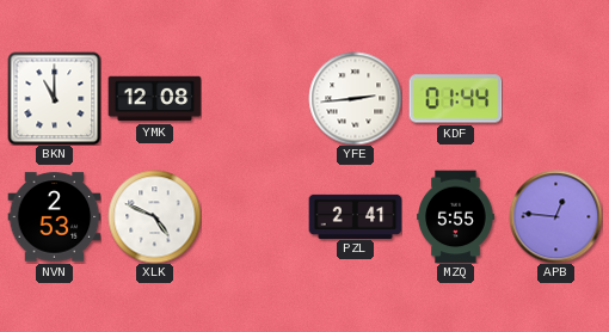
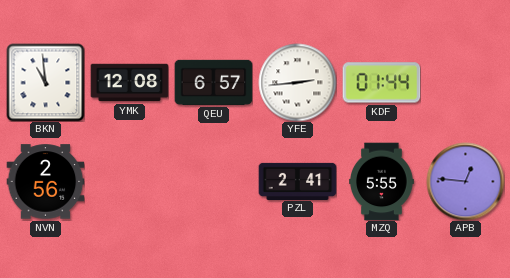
BKN: 11:00 -> 10:59
QEU: none -> 6:57
NVN: 2:53 -> 2:56
XLK: 4:49 -> none
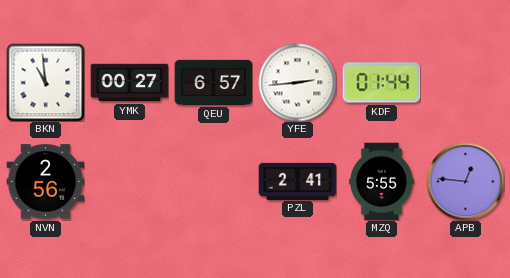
YMK: 12:08 -> 00:27
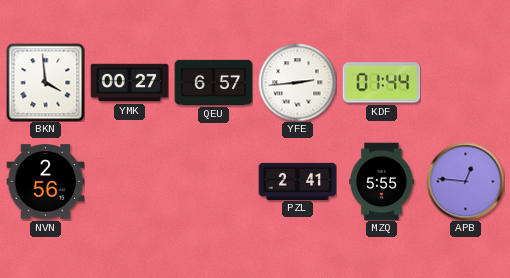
BKN: 10:59 -> 3:59
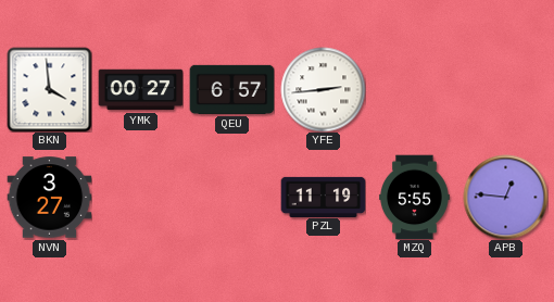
KDF: 01:44 -> none
NVN: 2:56 -> 3:27
PZL: 2:41 -> 11:19
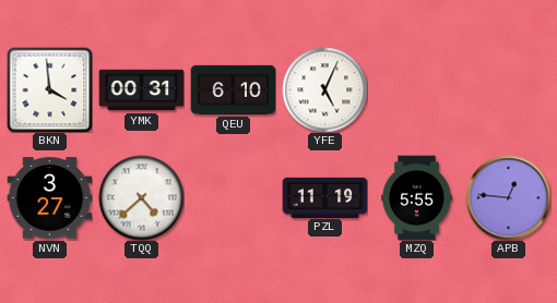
YMK: 00:27 -> 00:31
QEU: 6:57 -> 6:10
YFE: 2:44 -> 5:04
TQQ: none -> 4:38
